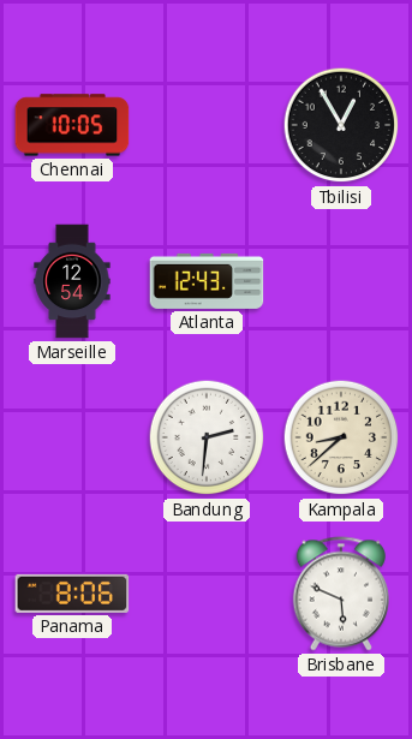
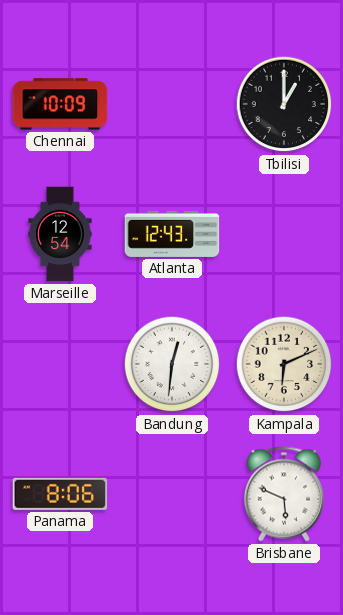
Chennai: 10:05 -> 10:09
Tbilisi: 12:55 -> 1:00
Bandung: 2:31 -> 12:31
Kampala: 8:38 -> 6:11
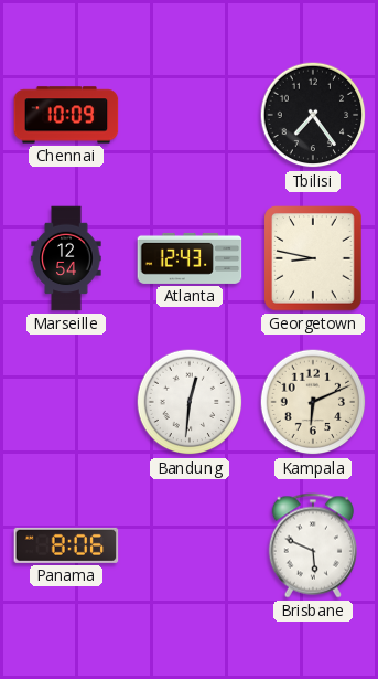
Tbilisi: 1:00 -> 7:24
Georgetown: none -> 8:47
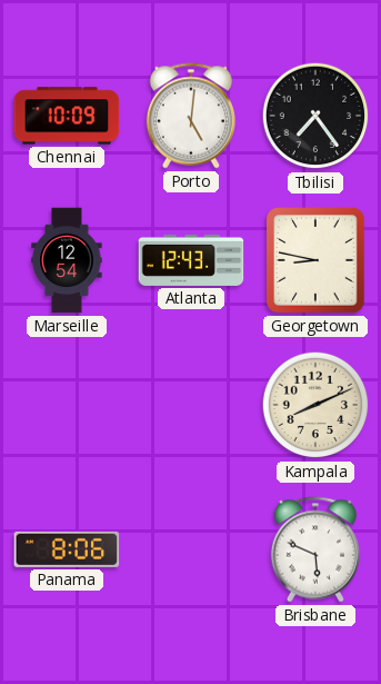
Porto: none -> 5:01
Bandung: 12:31 -> none
Kampala: 6:11 -> 8:11
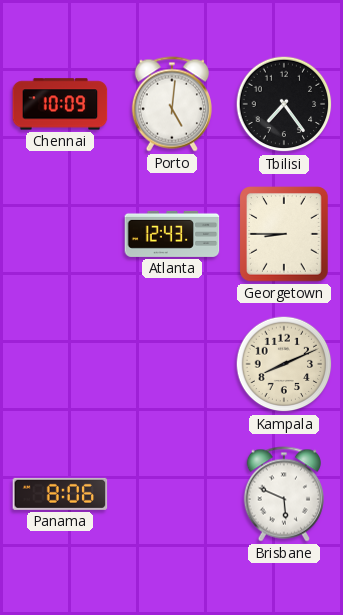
Marseille: 12:54 -> none
Georgetown: 8:47 -> 8:45
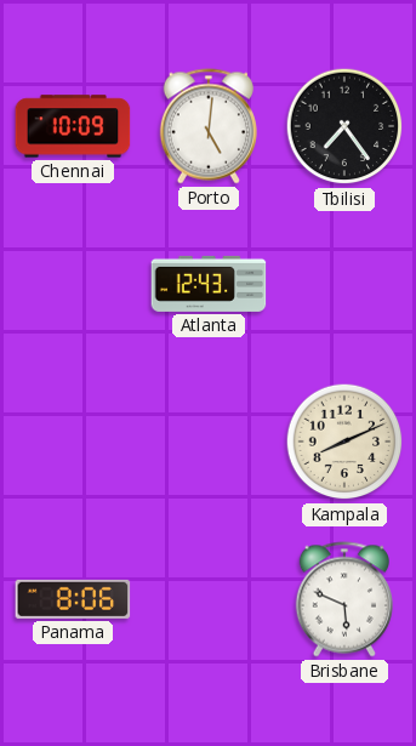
Georgetown: 8:45 -> none
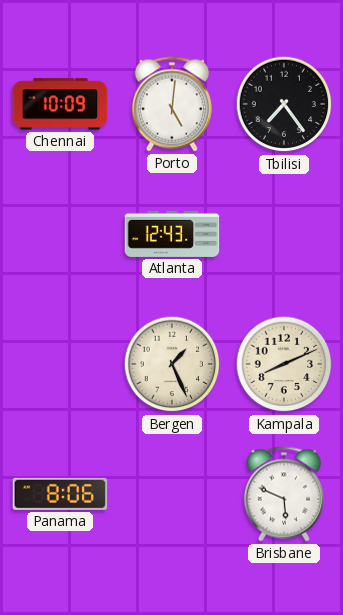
Bergen: none -> 1:26
